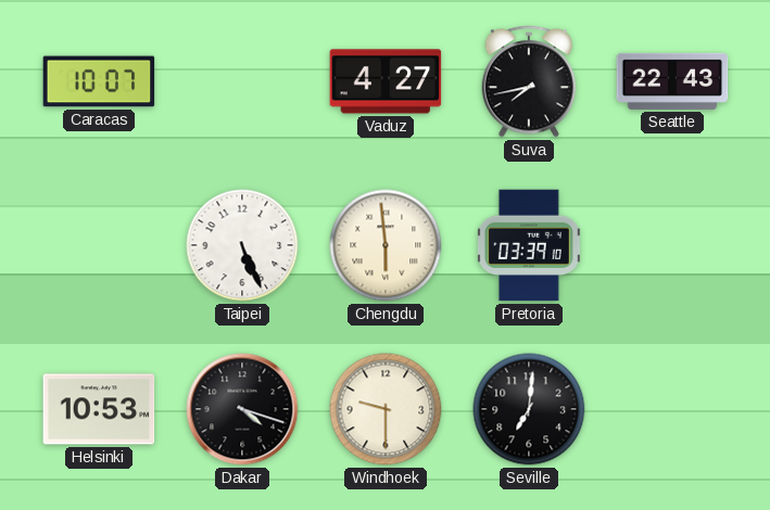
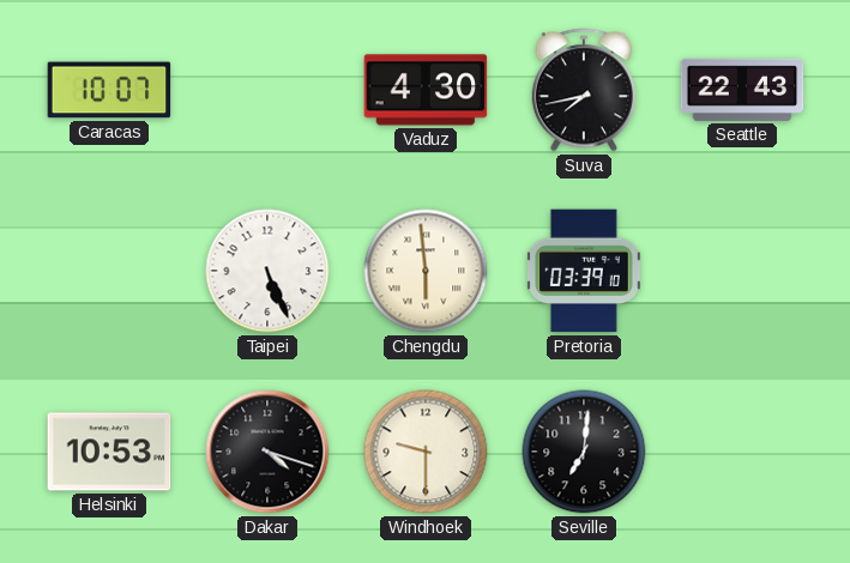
Vaduz: 4:27 -> 4:30
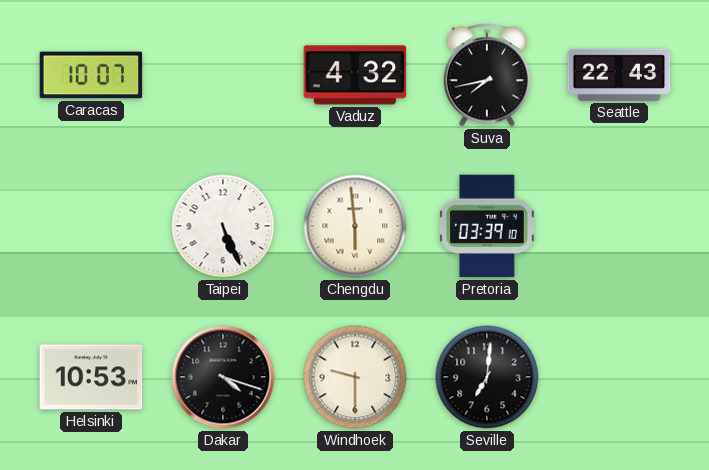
Vaduz: 4:30 -> 4:32
